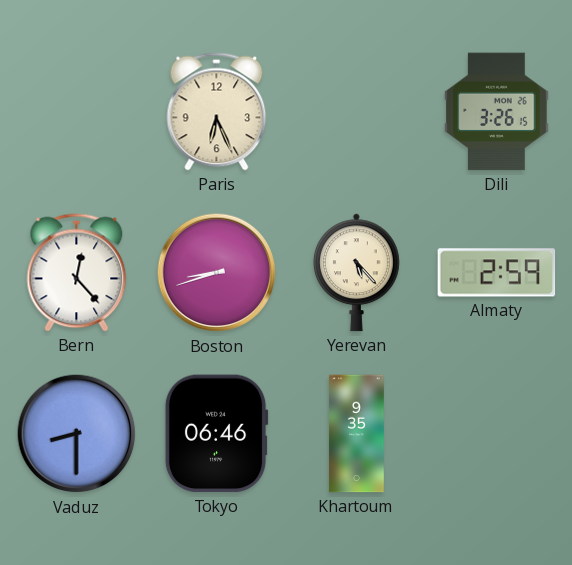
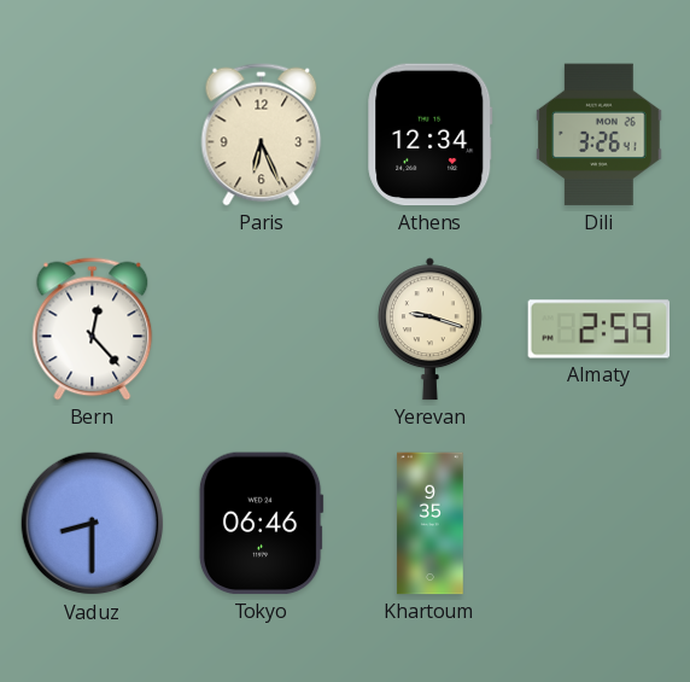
Athens: none -> 12:34
Dili: 3:26:15 -> 3:26:41
Boston: 8:42 -> none
Yerevan: 5:23 -> 9:18
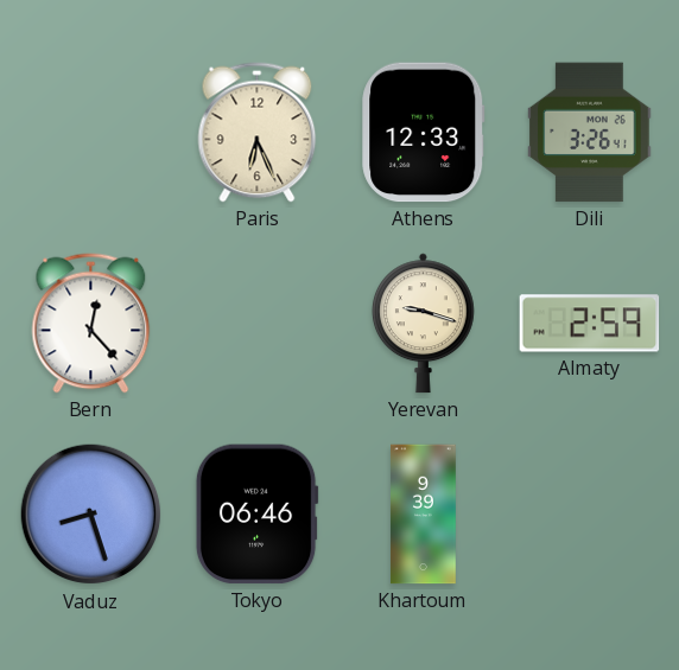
Athens: 12:34 -> 12:33
Vaduz: 8:30 -> 8:27
Khartoum: 9:35 -> 9:39
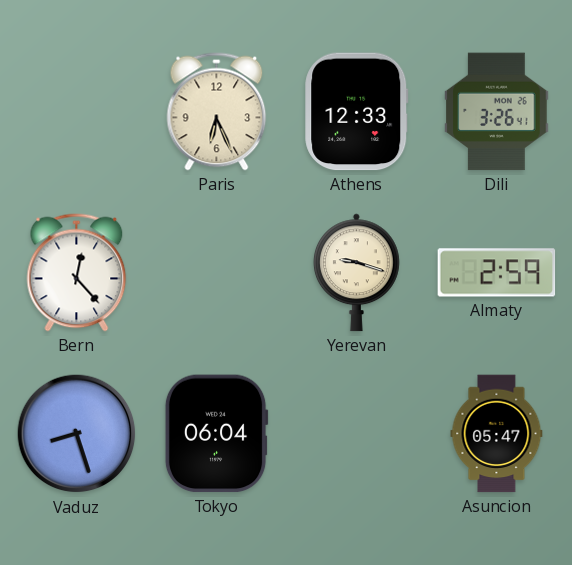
Tokyo: 06:46 -> 06:04
Khartoum: 9:39 -> none
Asuncion: none -> 05:47
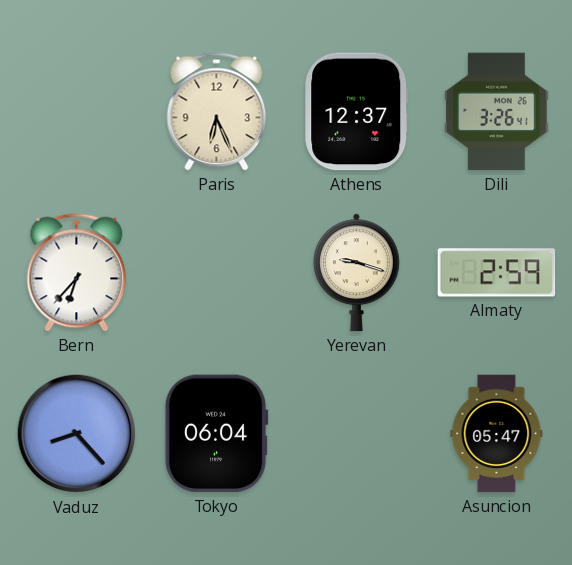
Athens: 12:33 -> 12:37
Bern: 12:23 -> 6:37
Vaduz: 8:27 -> 8:23
